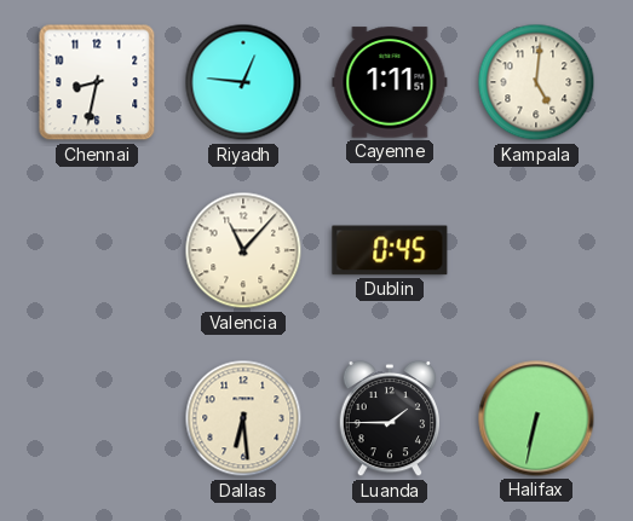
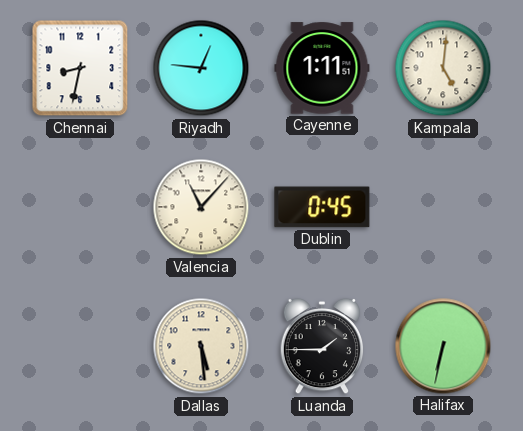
Dallas: 6:29 -> 5:29
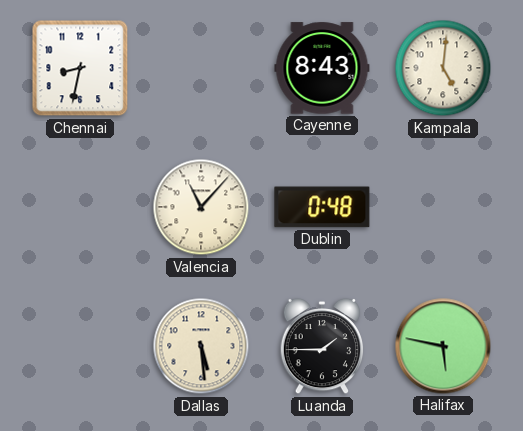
Riyadh: 12:46 -> none
Cayenne: 1:11 -> 8:43
Dublin: 0:45 -> 0:48
Halifax: 6:32 -> 5:47
